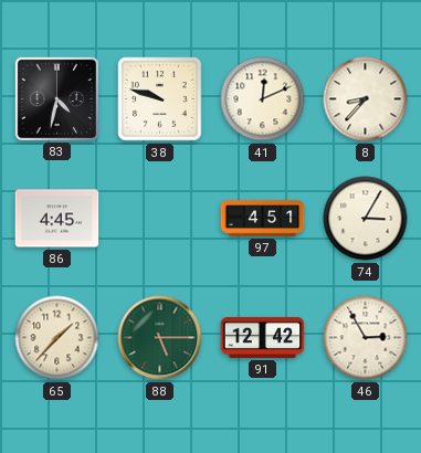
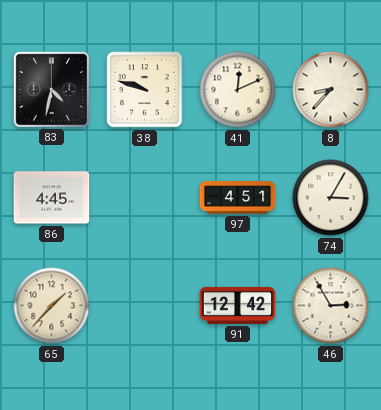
88: 5:15 -> none
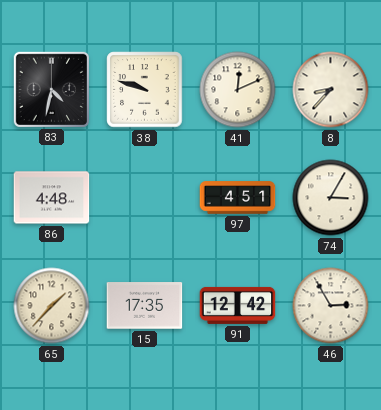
86: 4:45 -> 4:48
15: none -> 17:35
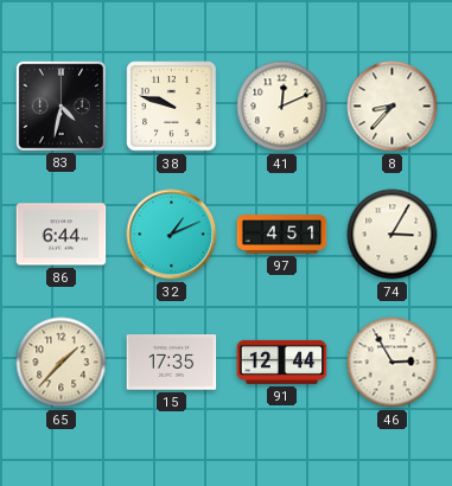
86: 4:48 -> 6:44
32: none -> 1:11
91: 12:42 -> 12:44
